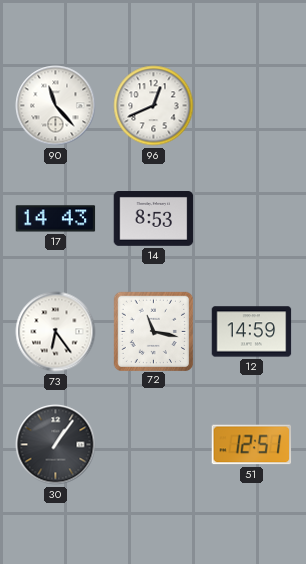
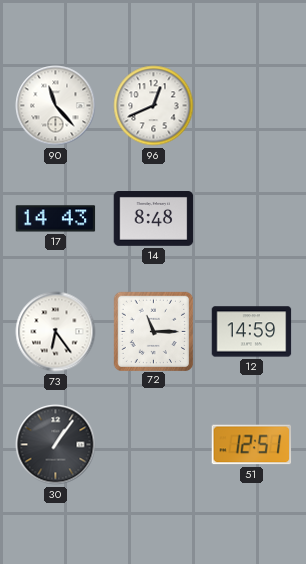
14: 8:53 -> 8:48
72: 11:17 -> 11:15
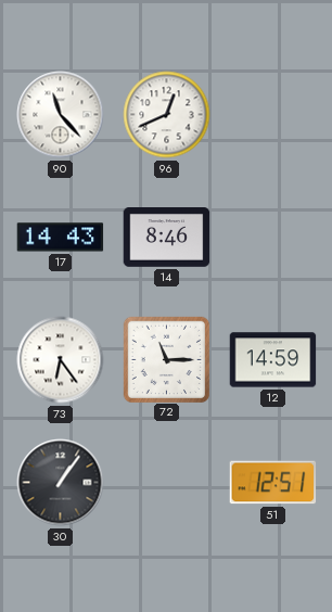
14: 8:48 -> 8:46
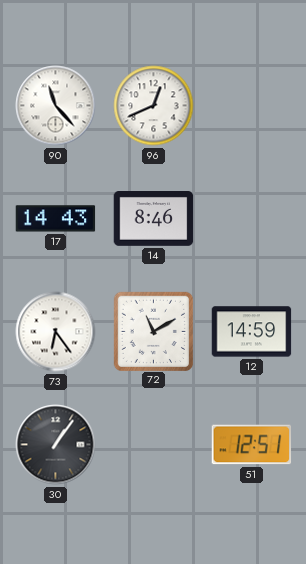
72: 11:15 -> 11:10
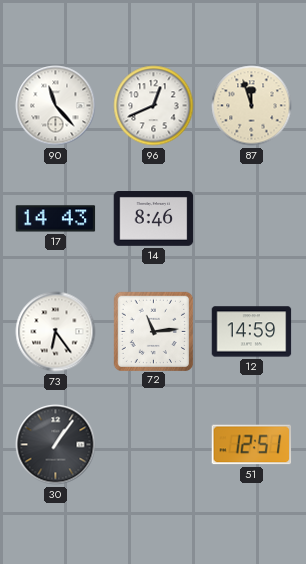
87: none -> 11:57
72: 11:10 -> 11:14
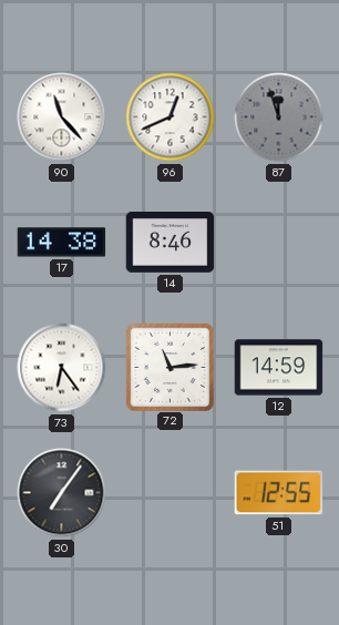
87 dial: cream -> grey
17: 14:43 -> 14:38
30: 1:06 -> 7:06
51: 12:51 -> 12:55
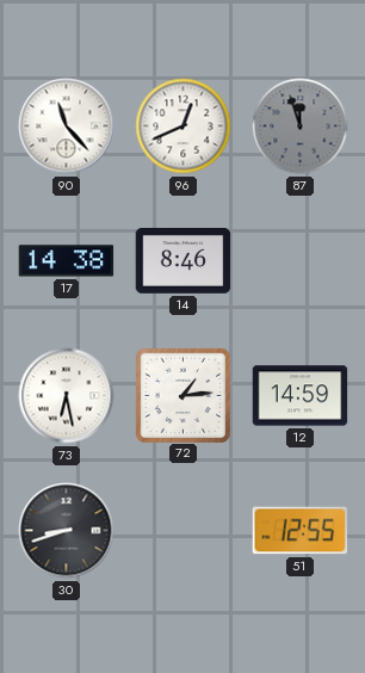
73: 6:24 -> 6:28
72: 11:14 -> 1:14
30: 7:06 -> 8:42
